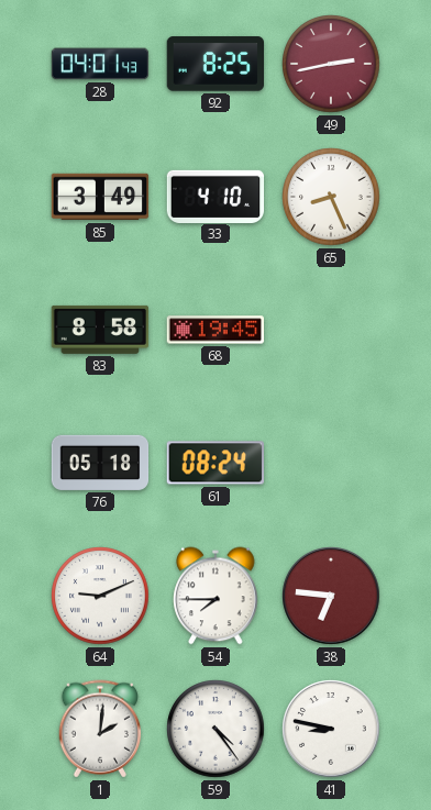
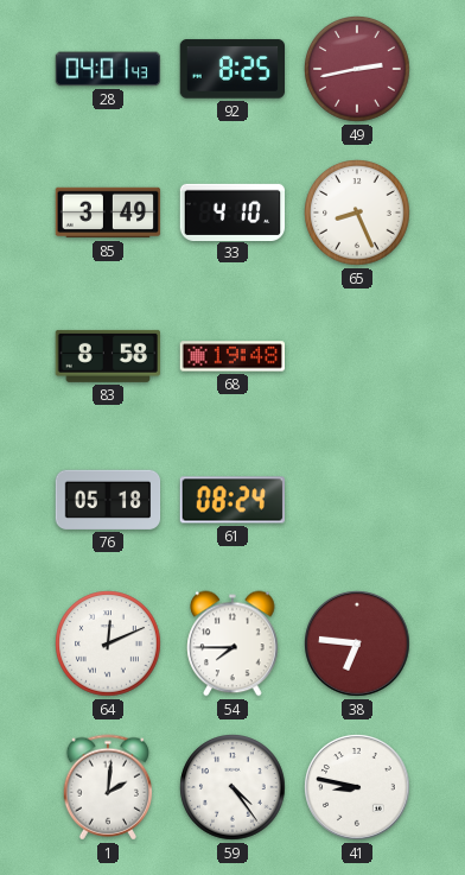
68: 19:45 -> 19:48
64: 9:11 -> 12:11
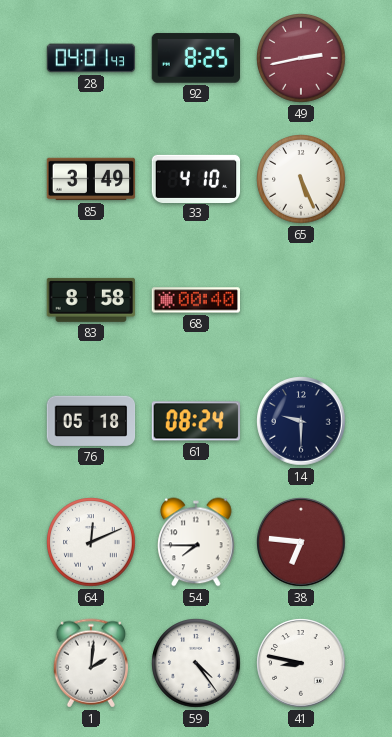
65: 8:26 -> 5:26
68: 19:48 -> 00:40
14: none -> 9:30
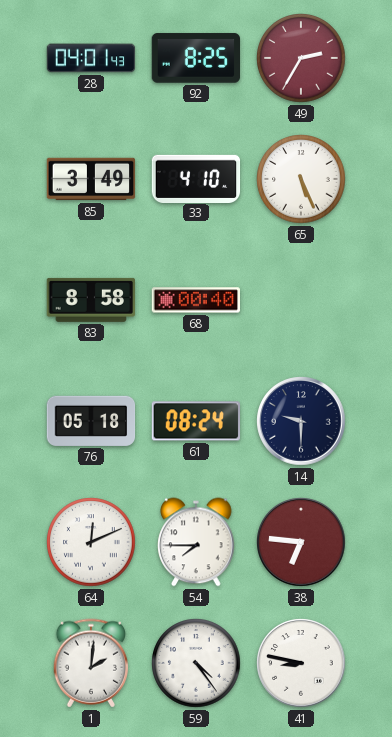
49: 2:43 -> 2:35
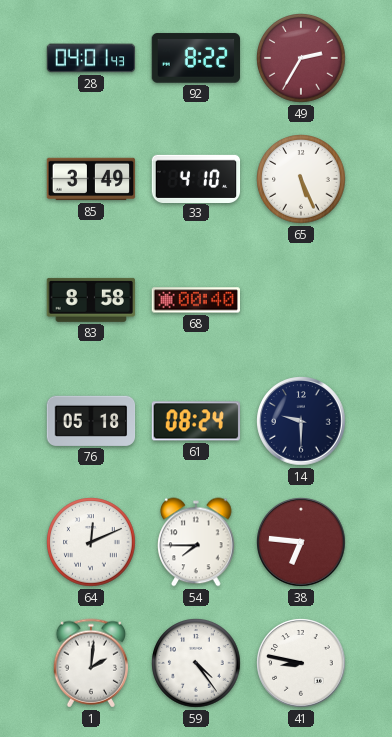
92: 8:25 -> 8:22
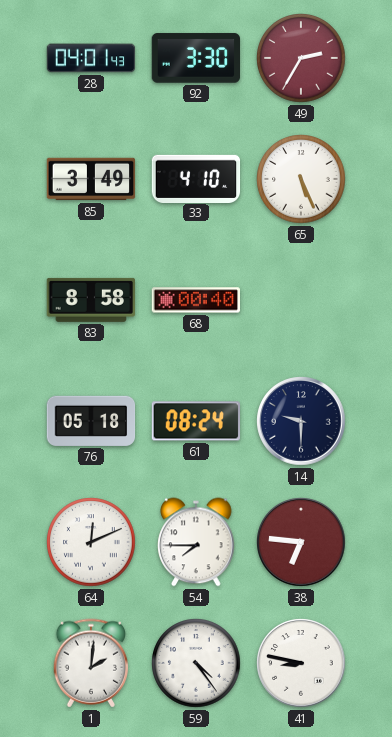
92: 8:22 -> 3:30
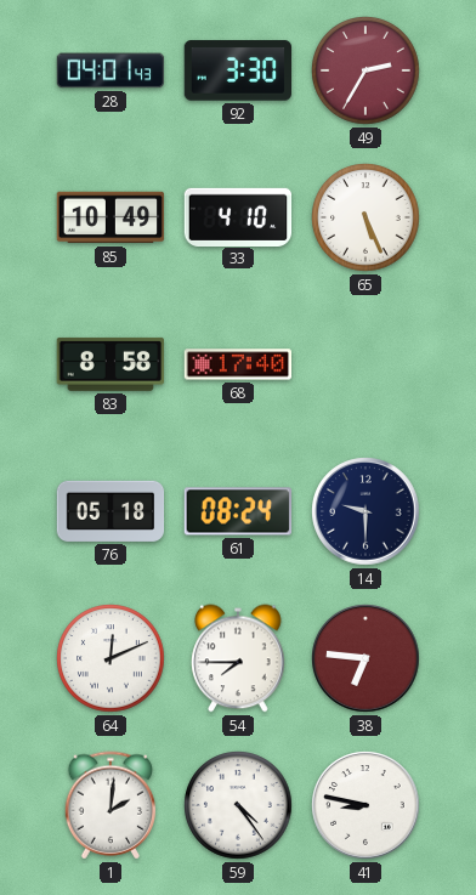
85: 3:49 -> 10:49
68: 00:40 -> 17:40
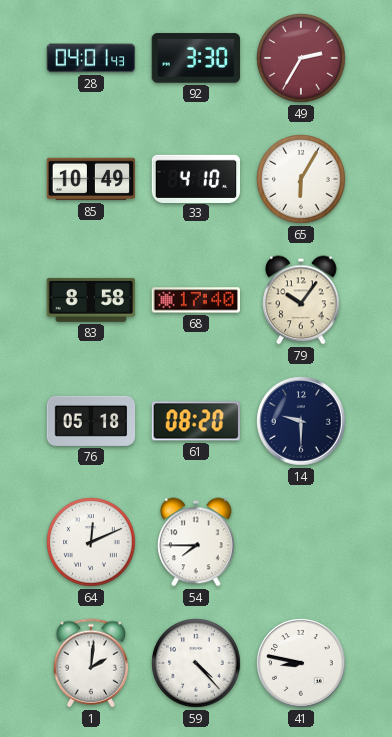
65: 5:26 -> 6:05
79: none -> 10:06
61: 08:24 -> 08:20
38: 6:46 -> none
59: 4:24 -> 4:23
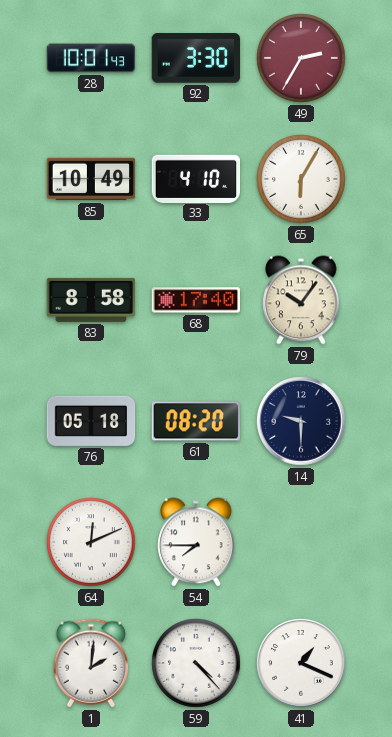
28: 04:01 -> 10:01
41: 8:47 -> 1:19
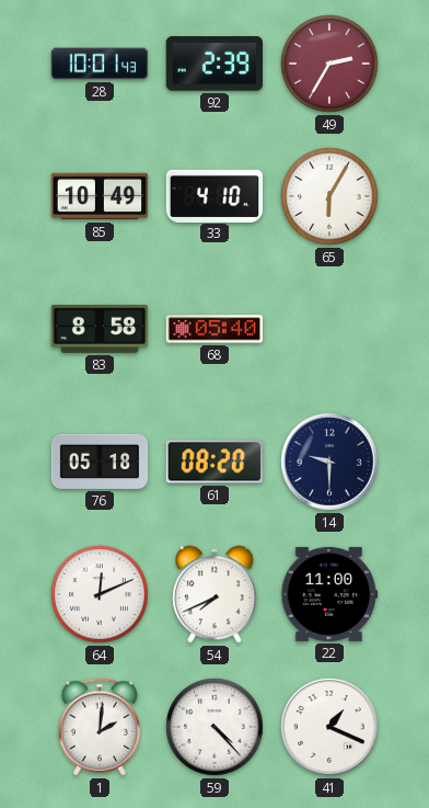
92: 3:30 -> 2:39
68: 17:40 -> 05:40
79: 10:06 -> none
54: 7:45 -> 7:41
22: none -> 11:00
